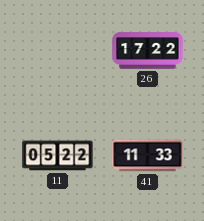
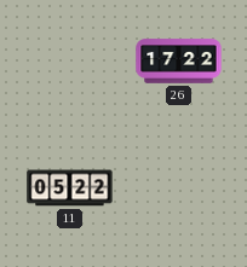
41: 11:33 -> none
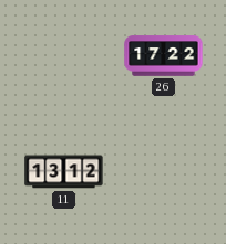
11: 05:22 -> 13:12
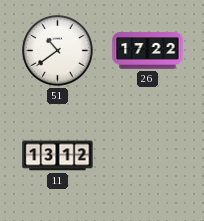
51: none -> 10:39
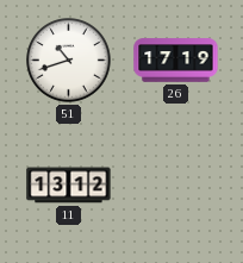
51: 10:39 -> 10:42
26: 17:22 -> 17:19
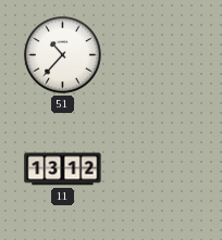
51: 10:42 -> 10:37
26: 17:19 -> none
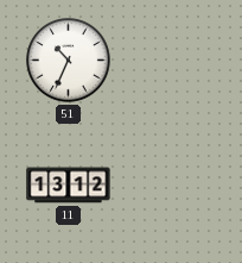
51: 10:37 -> 10:34
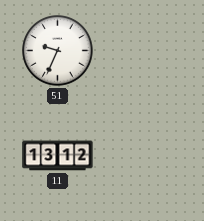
51: 10:34 -> 9:34
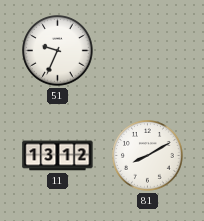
81: none -> 8:10
